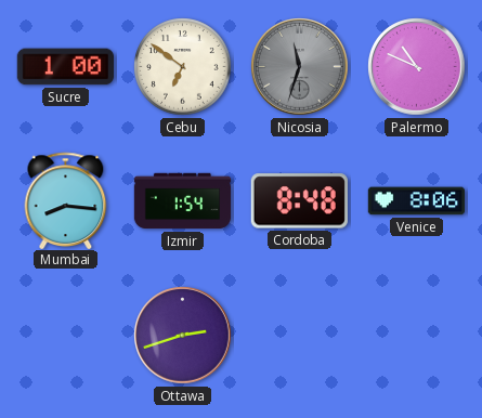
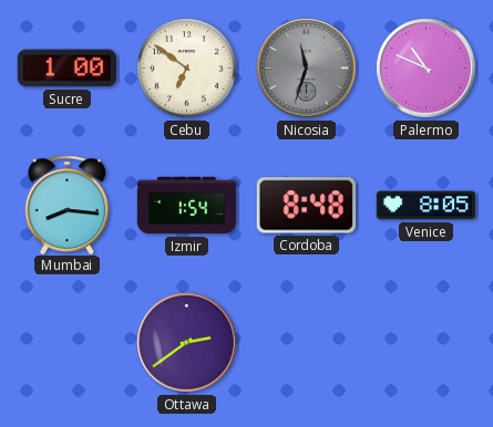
Venice: 8:06 -> 8:05
Ottawa: 2:42 -> 2:39
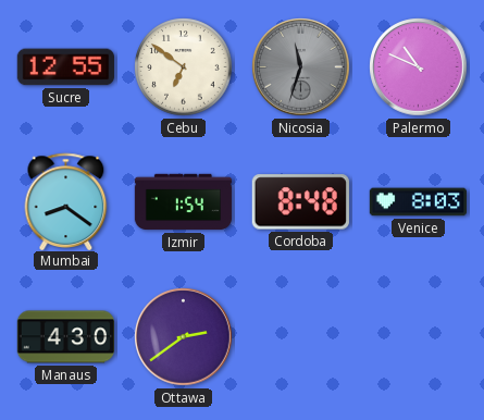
Sucre: 1:00 -> 12:55
Mumbai: 8:16 -> 8:21
Venice: 8:05 -> 8:03
Manaus: none -> 4:30
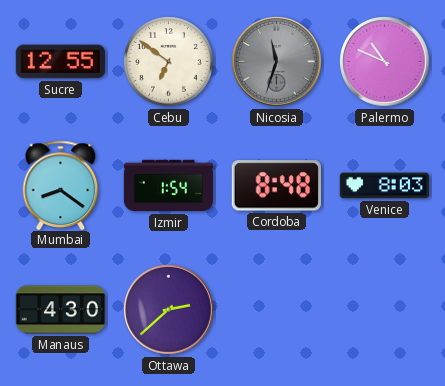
Ottawa: 2:39 -> 2:38
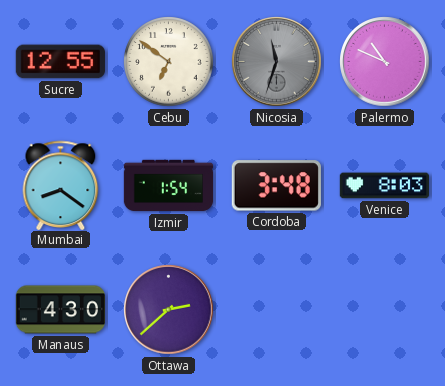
Cordoba: 8:48 -> 3:48
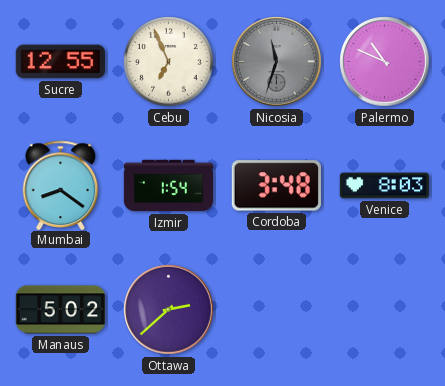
Cebu: 6:51 -> 6:56
Manaus: 4:30 -> 5:02
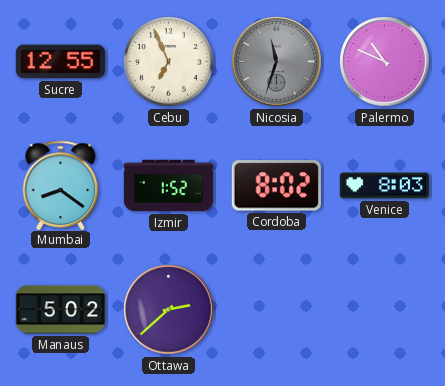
Izmir: 1:54 -> 1:52
Cordoba: 3:48 -> 8:02
